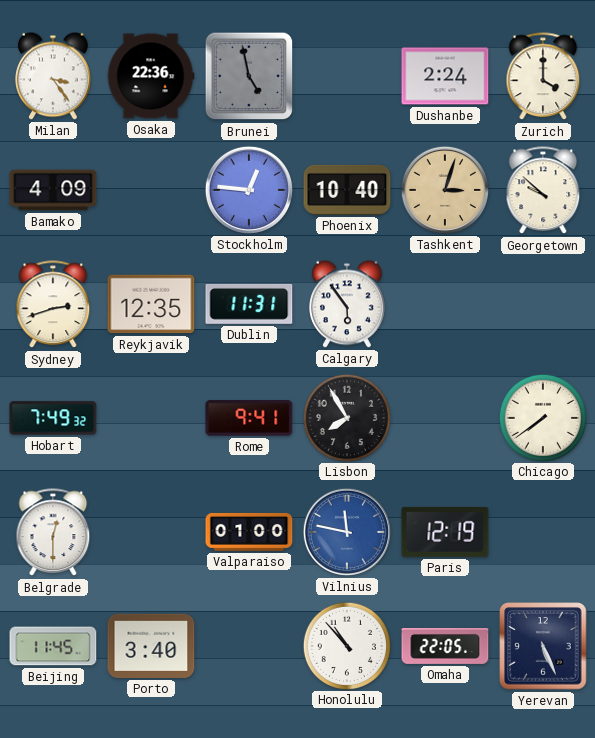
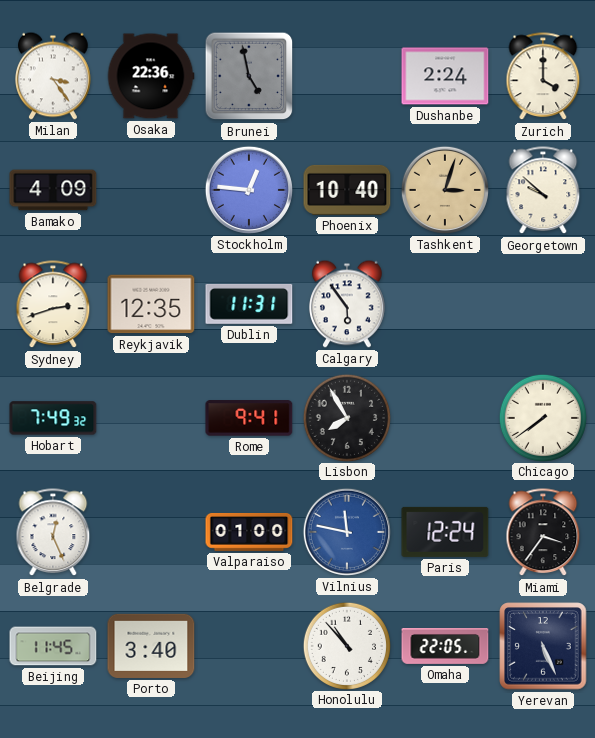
Belgrade: 12:30 -> 12:26
Paris: 12:19 -> 12:24
Miami: none -> 3:36
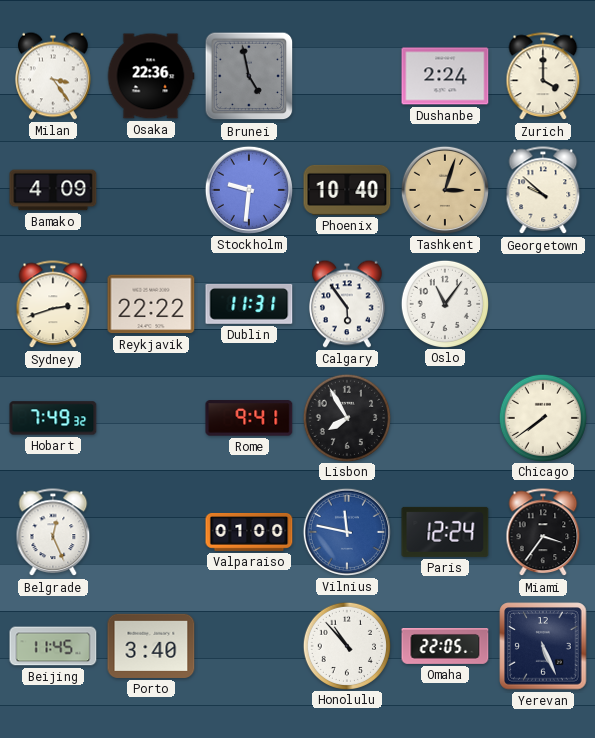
Stockholm: 12:46 -> 9:31
Reykjavik: 12:35 -> 22:22
Oslo: none -> 11:06
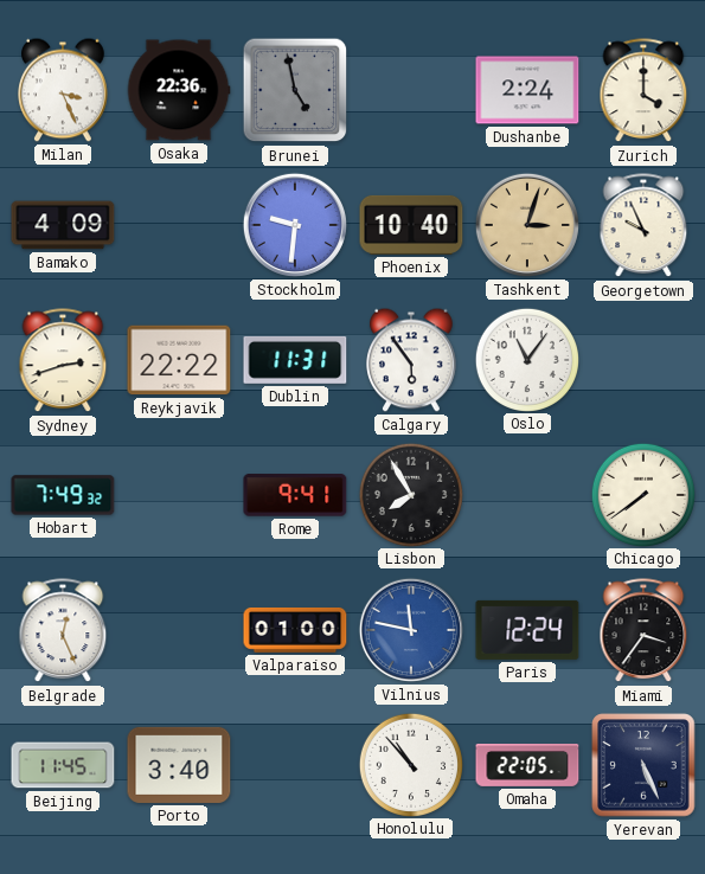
Milan: 3:24 -> 3:26
Georgetown: 9:52 -> 9:56
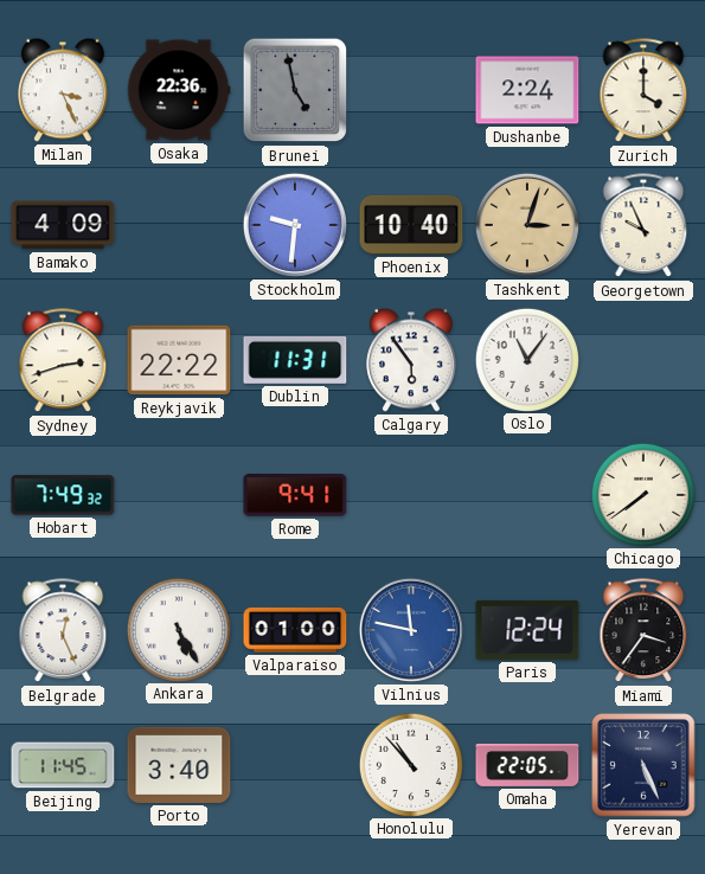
Lisbon: 7:55 -> none
Ankara: none -> 5:25
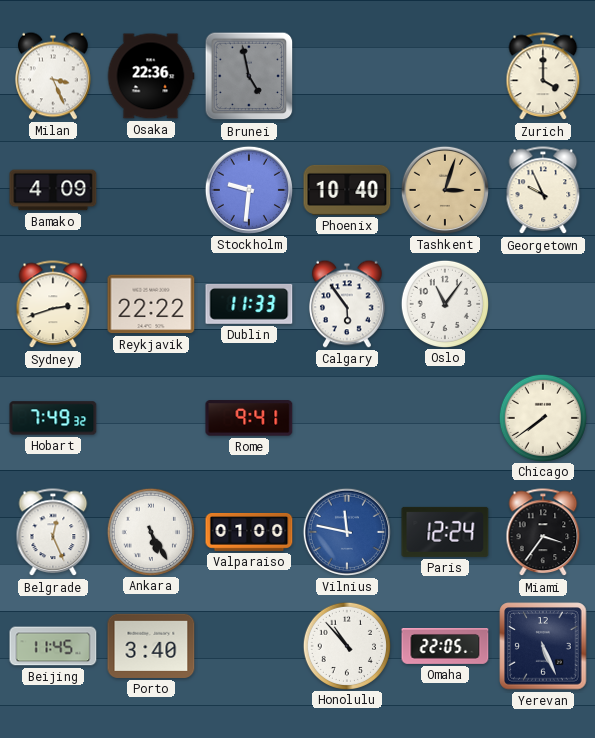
Dushanbe: 2:24 -> none
Dublin: 11:31 -> 11:33
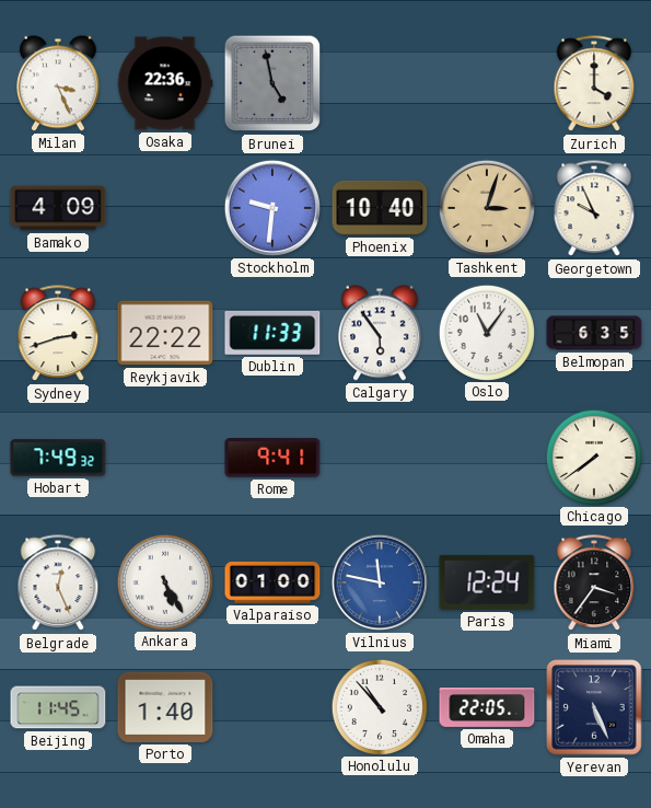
Belmopan: none -> 6:35
Porto: 3:40 -> 1:40
